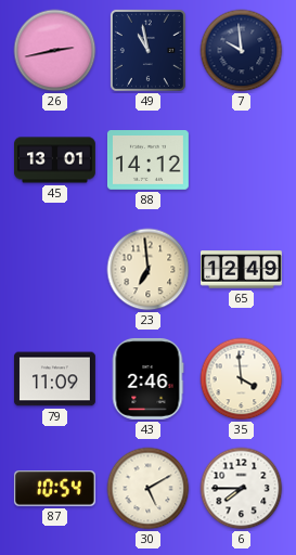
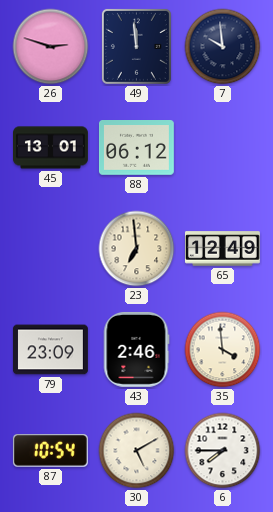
26: 2:43 -> 2:48
49: 10:58 -> 11:59
88: 14:12 -> 06:12
79: 11:09 -> 23:09
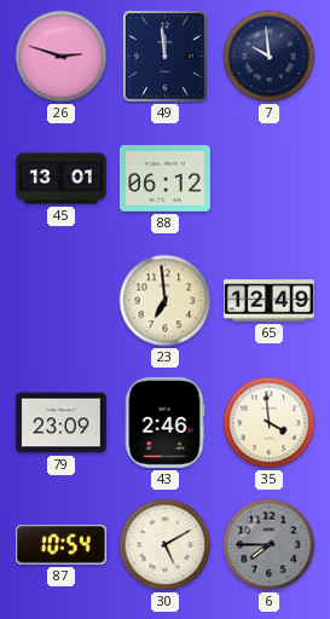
6 dial: white -> grey
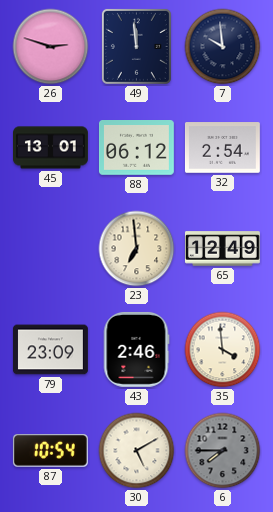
32: none -> 2:54
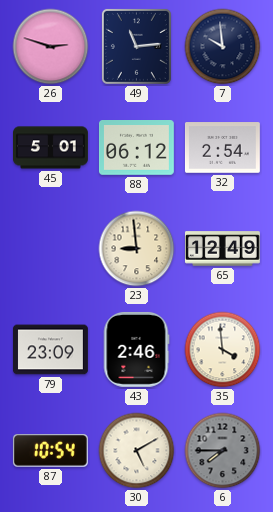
49: 11:59 -> 11:14
45: 13:01 -> 5:01
23: 6:59 -> 8:59
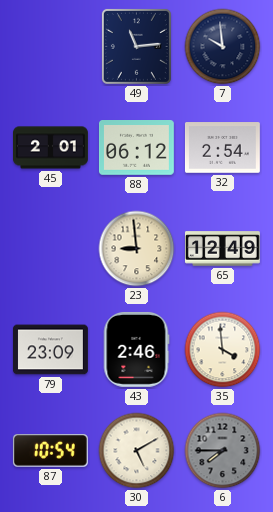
26: 2:48 -> none
45: 5:01 -> 2:01
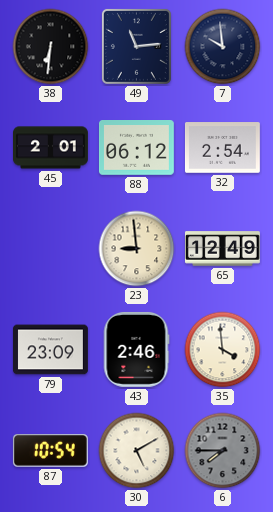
38: none -> 6:31
